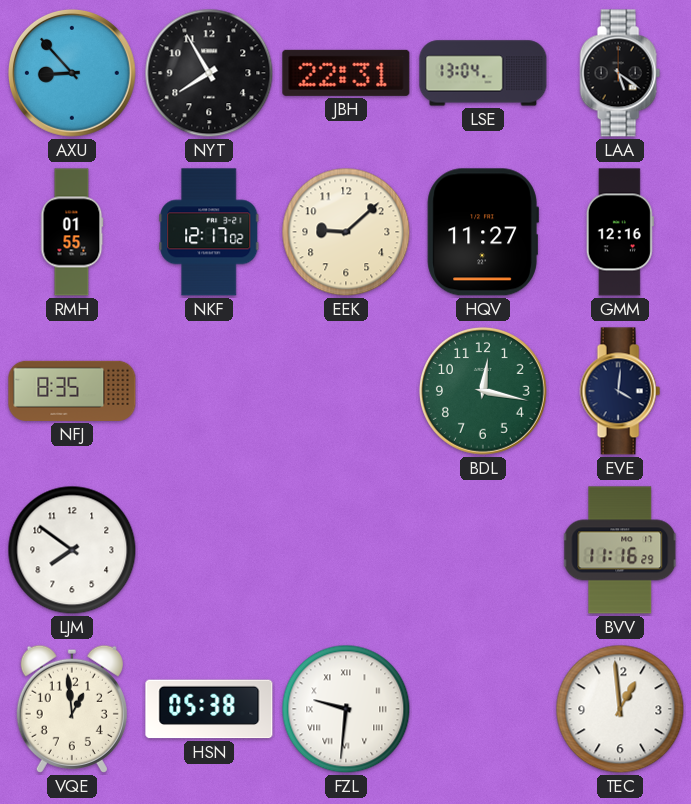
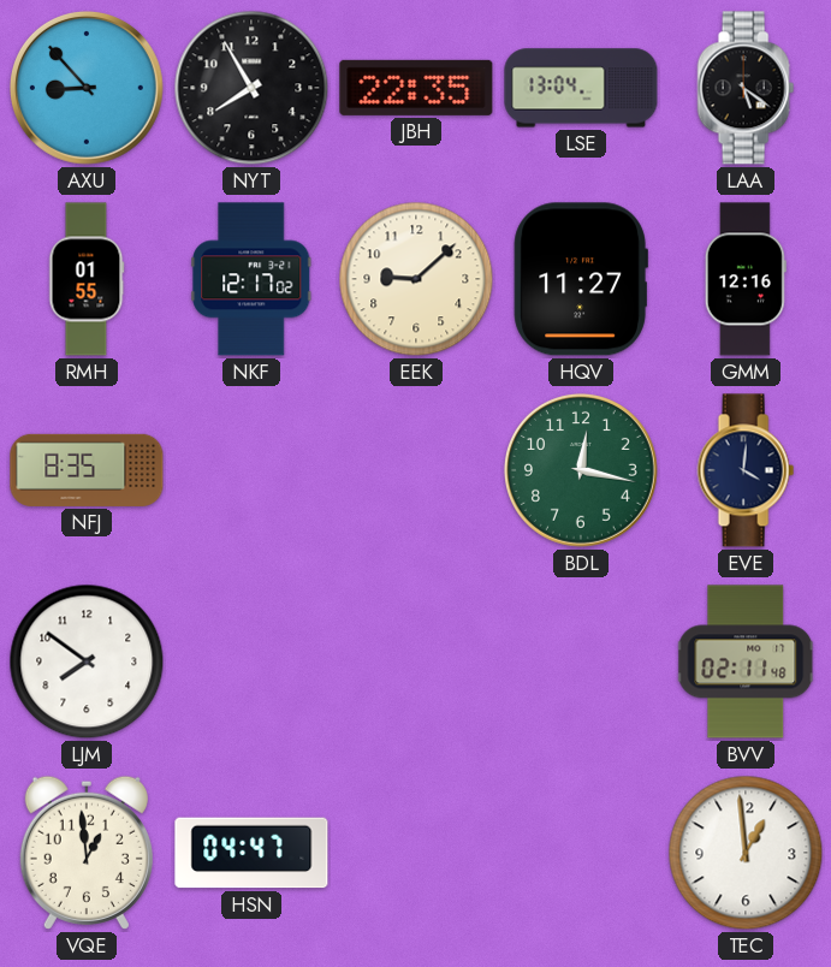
JBH: 22:31 -> 22:35
BVV: 11:16 -> 02:11
HSN: 05:38 -> 04:47
FZL: 9:31 -> none
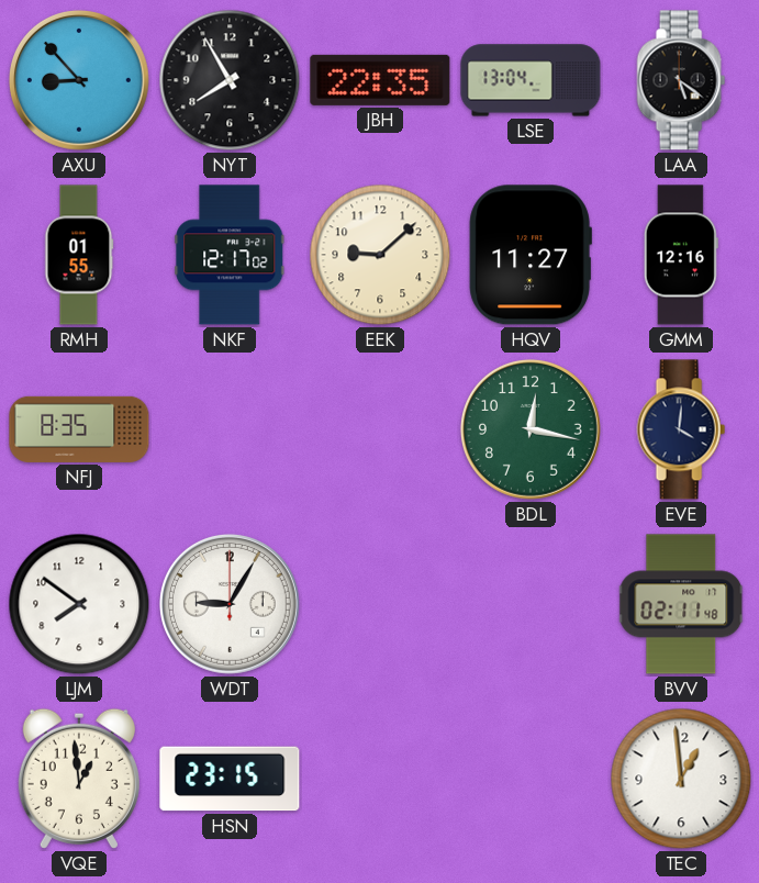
WDT: none -> 9:05
HSN: 04:47 -> 23:15
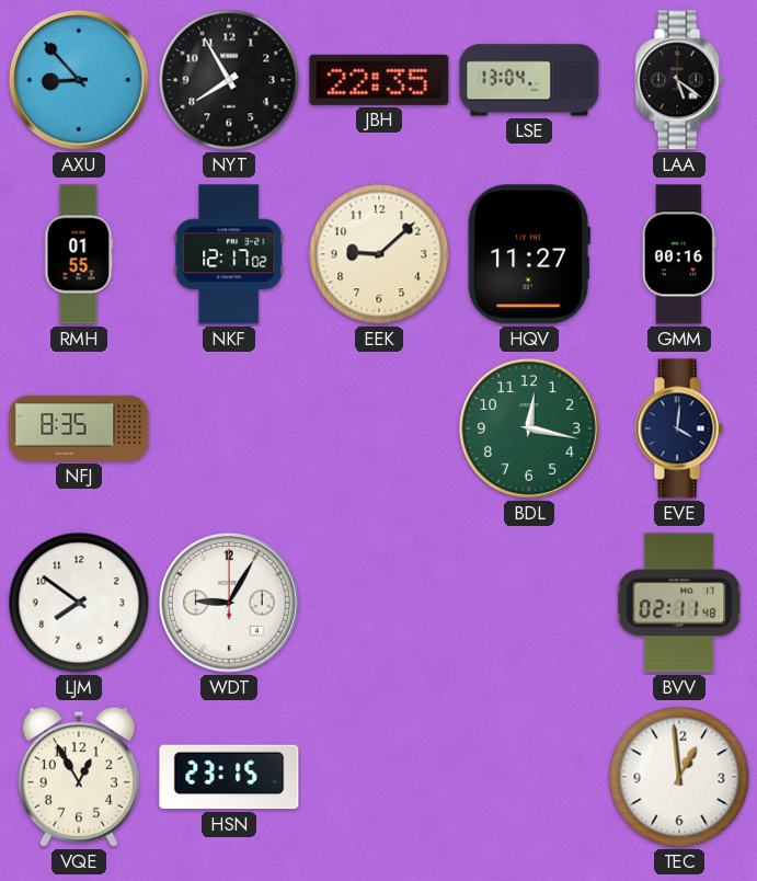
GMM: 12:16 -> 00:16
VQE: 12:59 -> 12:55
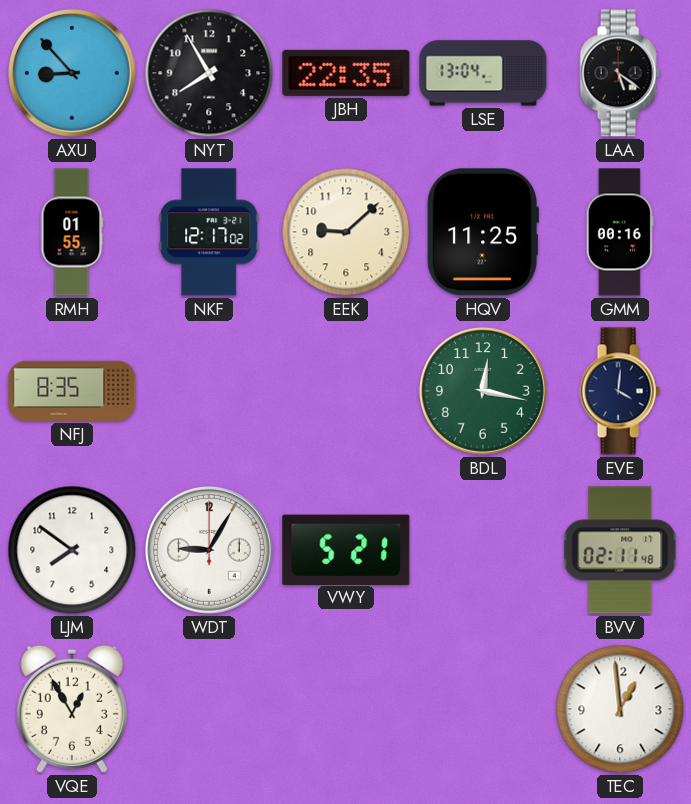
HQV: 11:27 -> 11:25
VWY: none -> 5:21
HSN: 23:15 -> none
